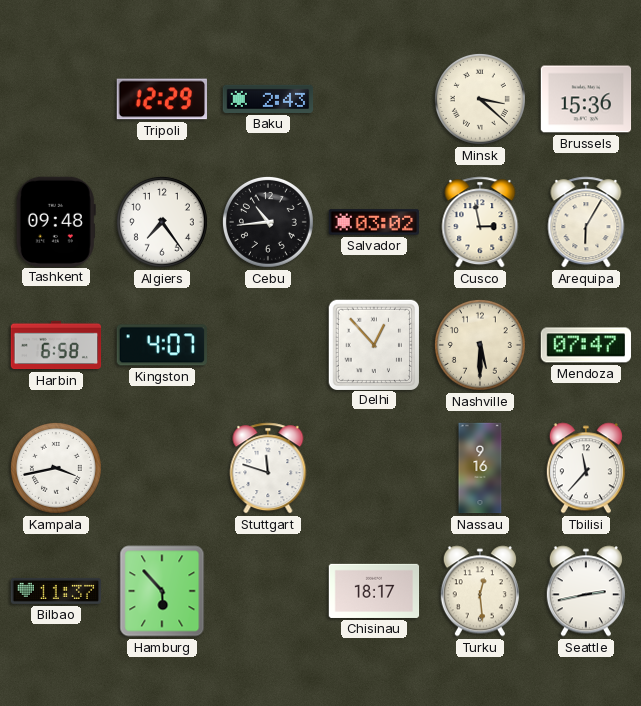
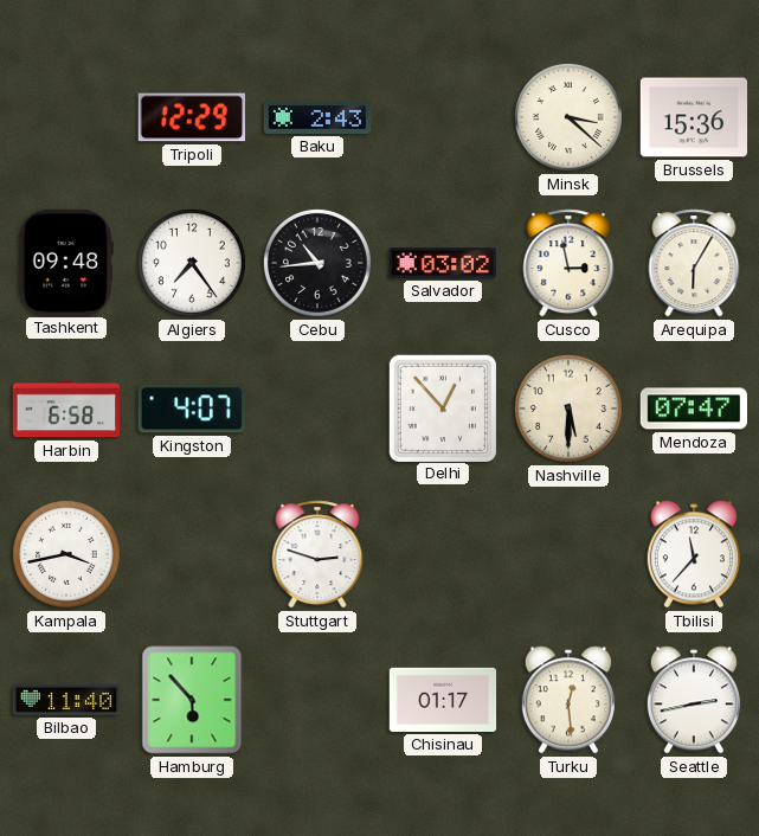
Stuttgart: 11:48 -> 2:48
Nassau: 9:16 -> none
Bilbao: 11:37 -> 11:40
Chisinau: 18:17 -> 01:17
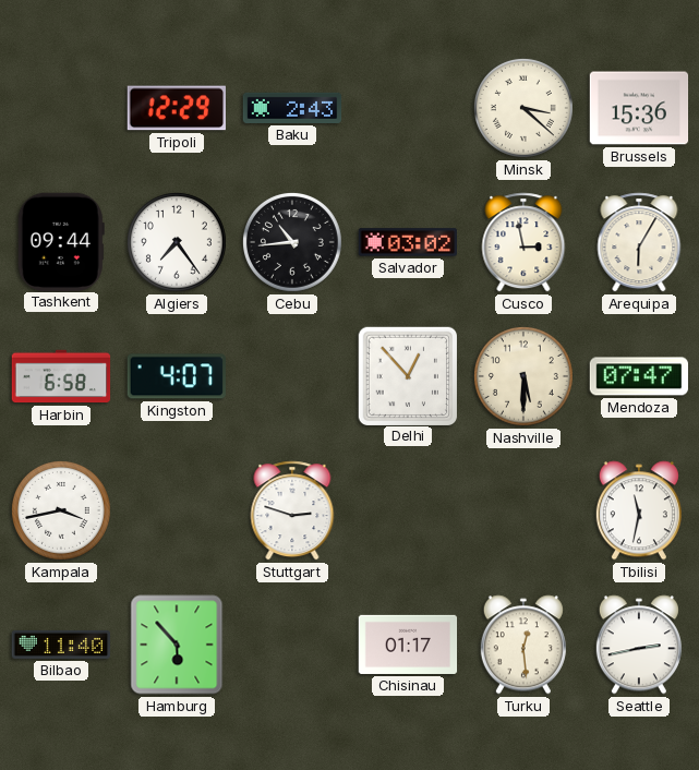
Tashkent: 09:48 -> 09:44
Tbilisi: 11:37 -> 11:32
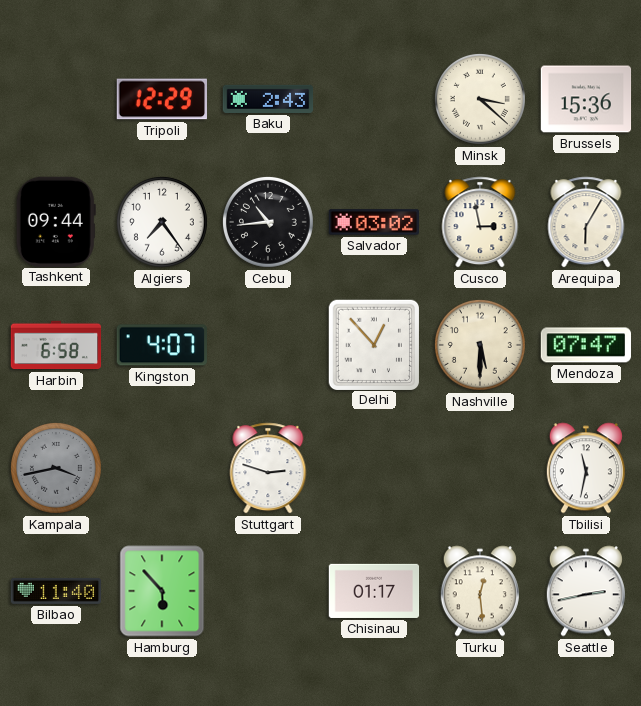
Kampala dial: white -> grey
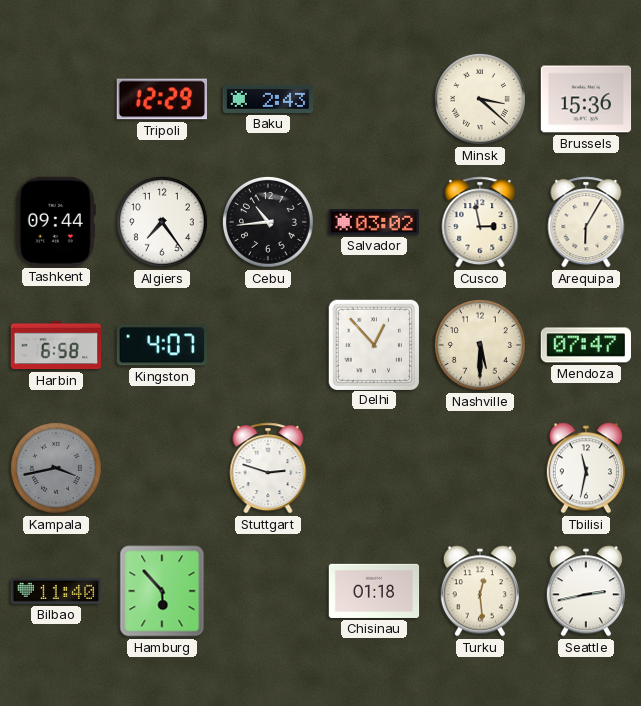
Chisinau: 01:17 -> 01:18
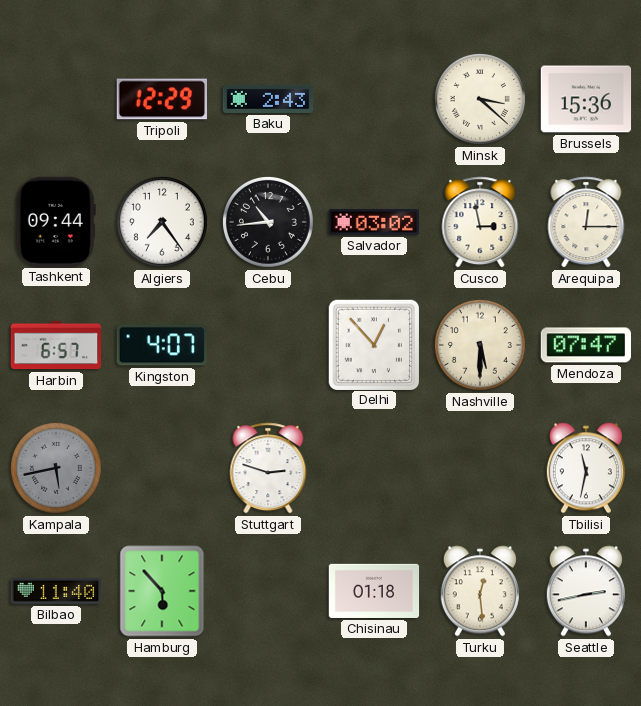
Arequipa: 6:05 -> 12:15
Harbin: 6:58 -> 6:57
Kampala: 3:43 -> 5:43
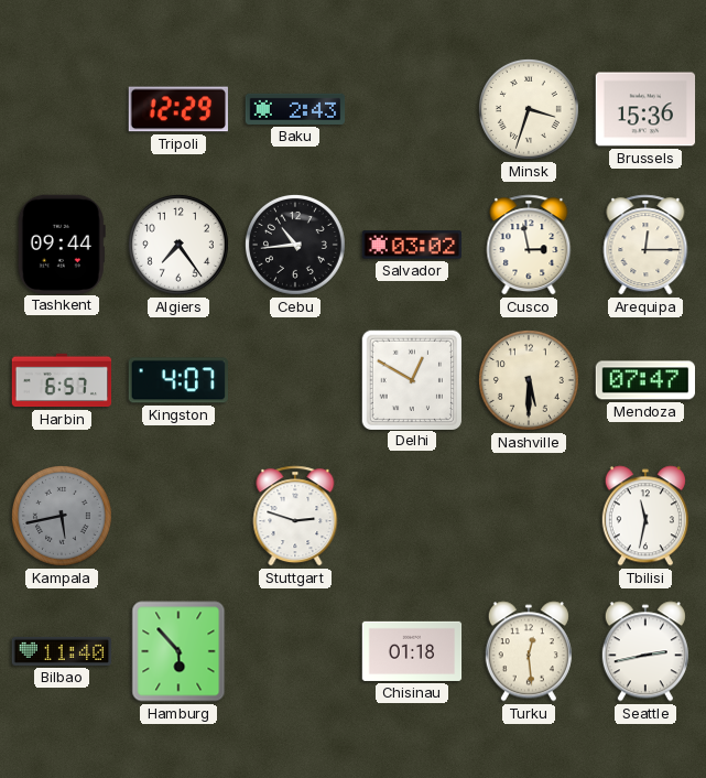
Minsk: 3:22 -> 3:33
Delhi: 12:53 -> 12:50
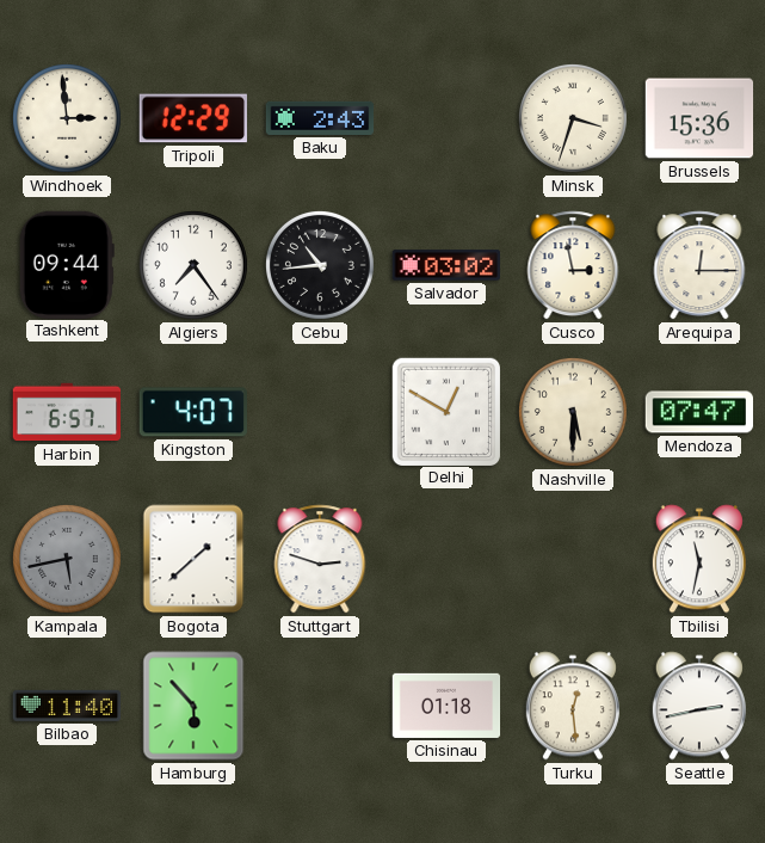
Windhoek: none -> 2:59
Bogota: none -> 1:38
